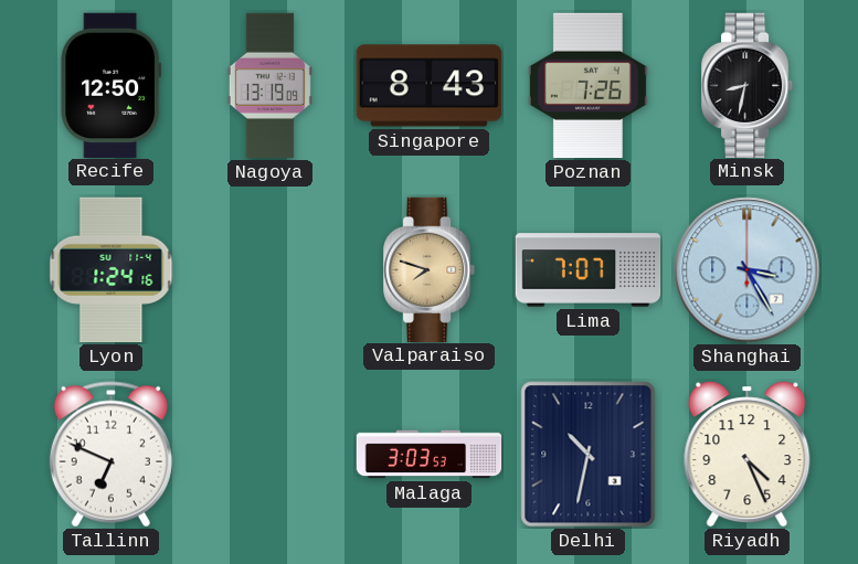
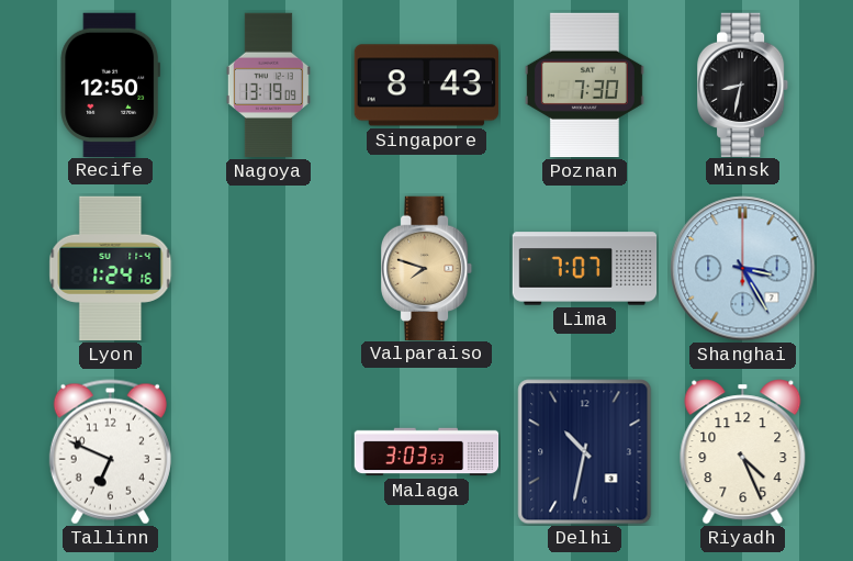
Poznan: 7:26 -> 7:30
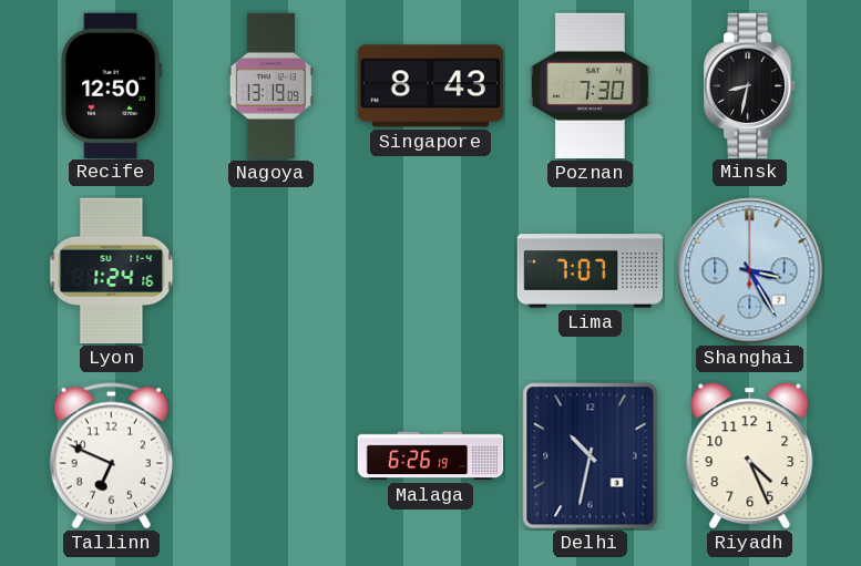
Valparaiso: 7:48 -> none
Malaga: 3:03 -> 6:26
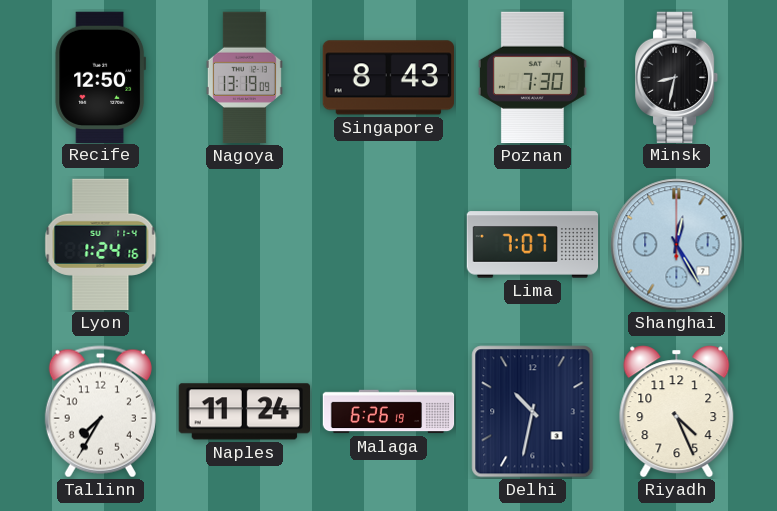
Shanghai: 3:25 -> 12:25
Tallinn: 6:49 -> 7:35
Naples: none -> 11:24
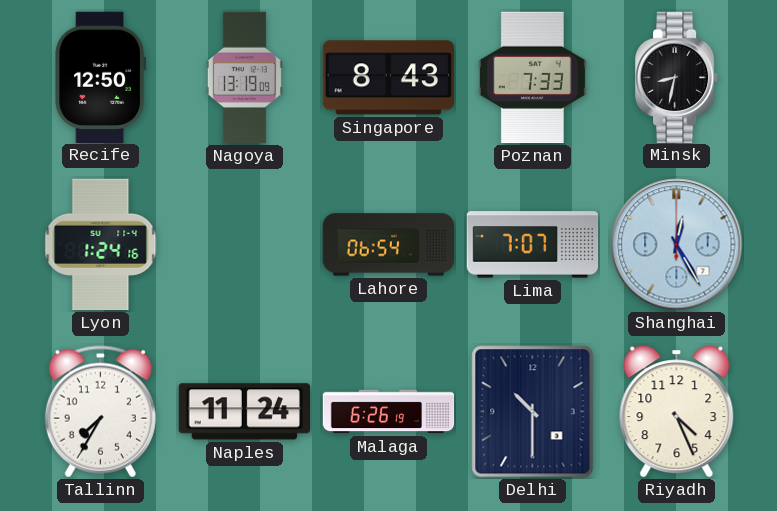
Poznan: 7:30 -> 7:33
Lahore: none -> 06:54
Delhi: 10:32 -> 10:30
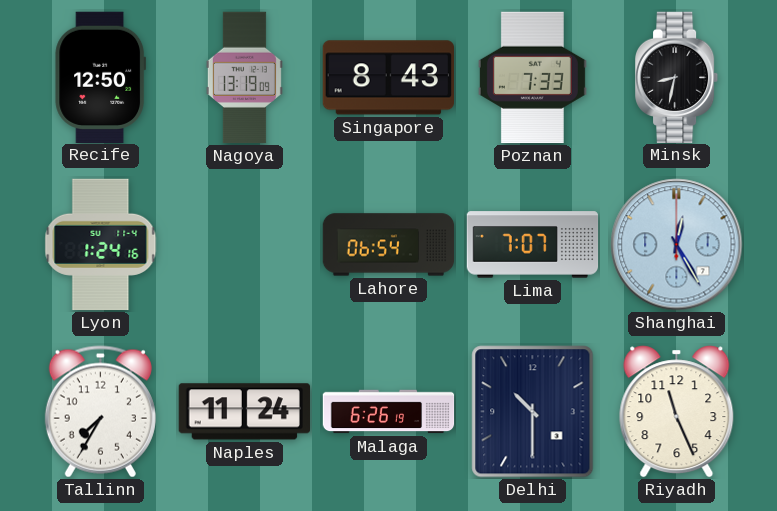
Riyadh: 4:26 -> 11:26
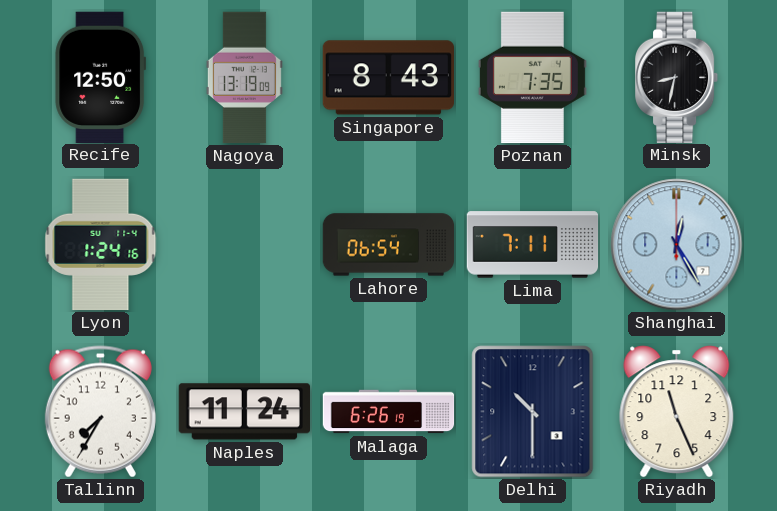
Poznan: 7:33 -> 7:35
Lima: 7:07 -> 7:11
